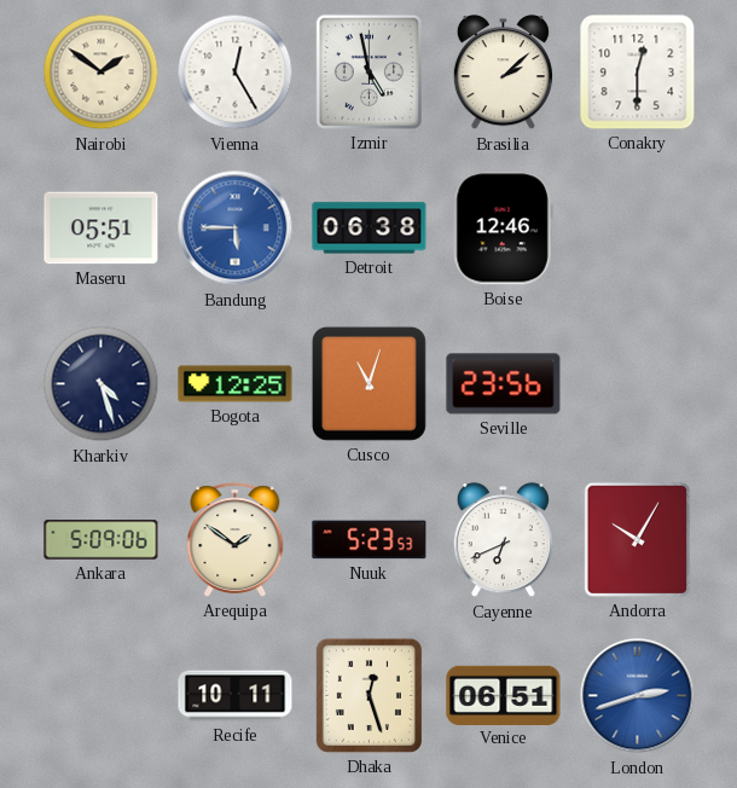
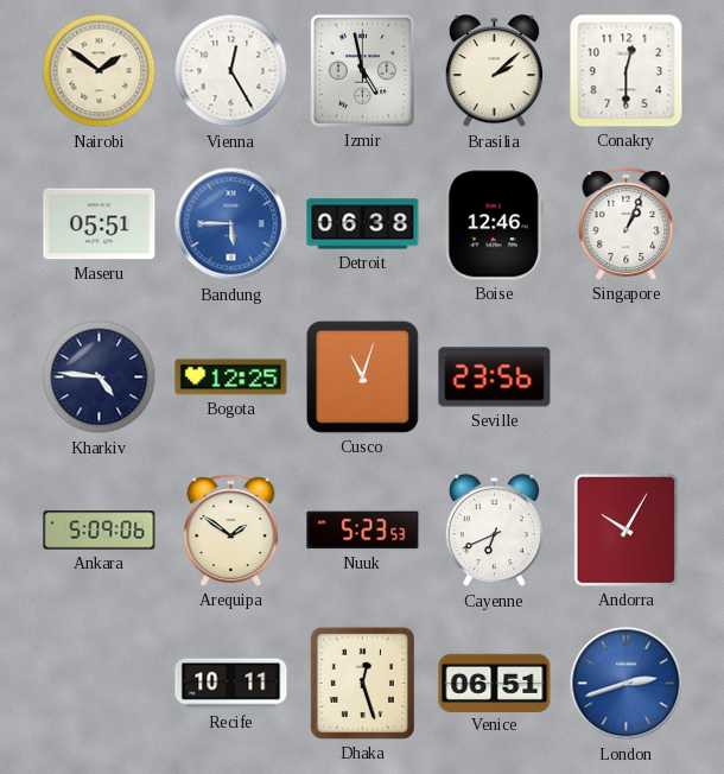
Singapore: none -> 1:04
Kharkiv: 4:27 -> 4:46
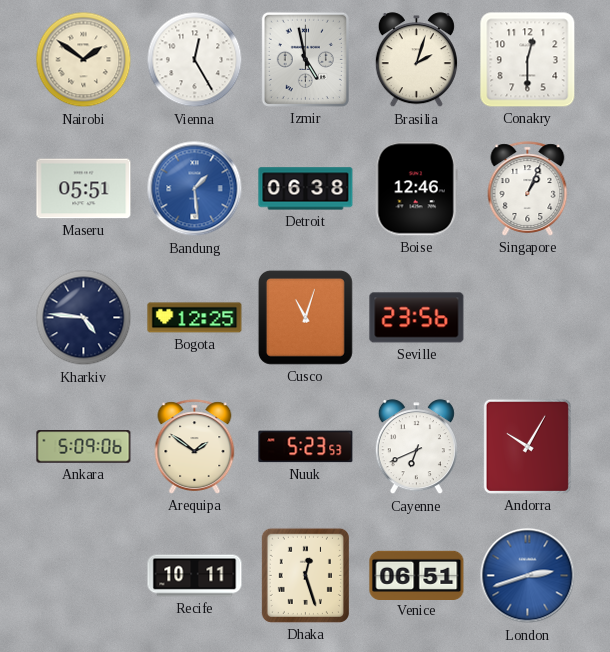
Brasilia: 2:08 -> 2:03
Bandung: 5:45 -> 1:29
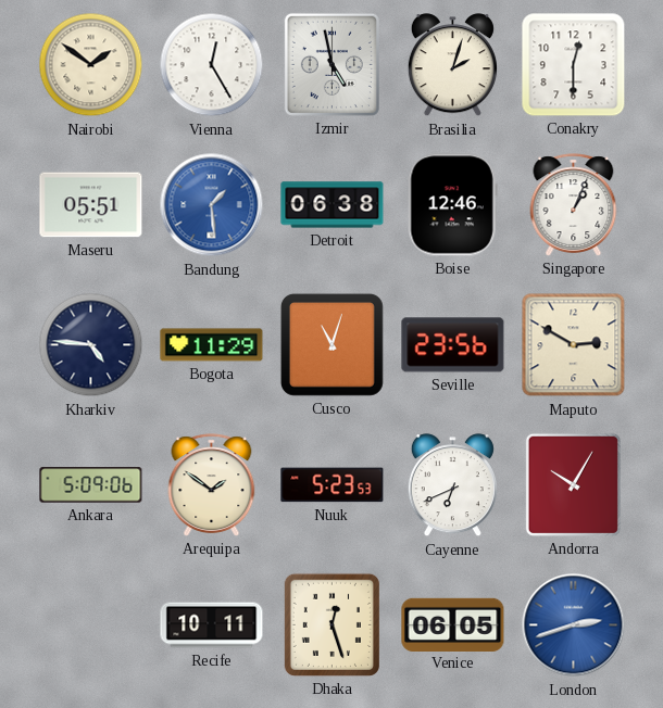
Bogota: 12:25 -> 11:29
Maputo: none -> 2:50
Venice: 06:51 -> 06:05
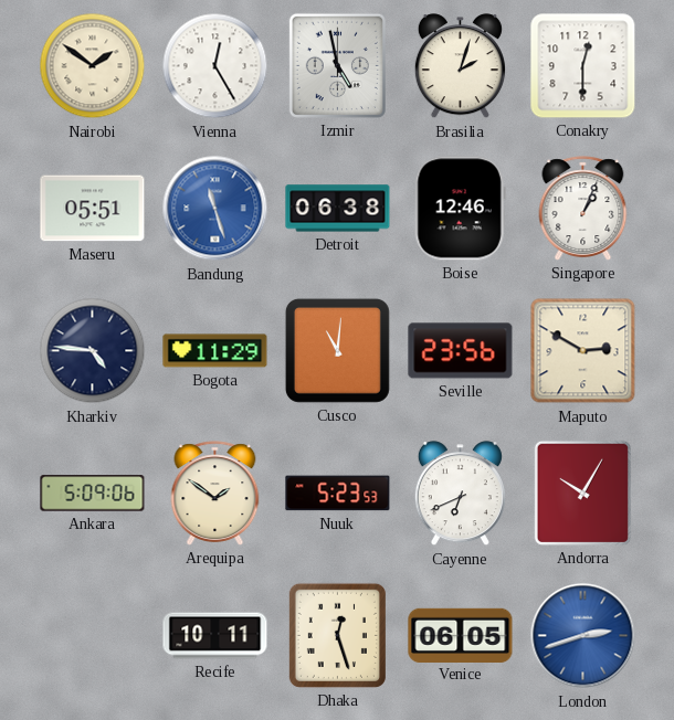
Bandung: 1:29 -> 11:27
Cusco: 11:03 -> 11:01
